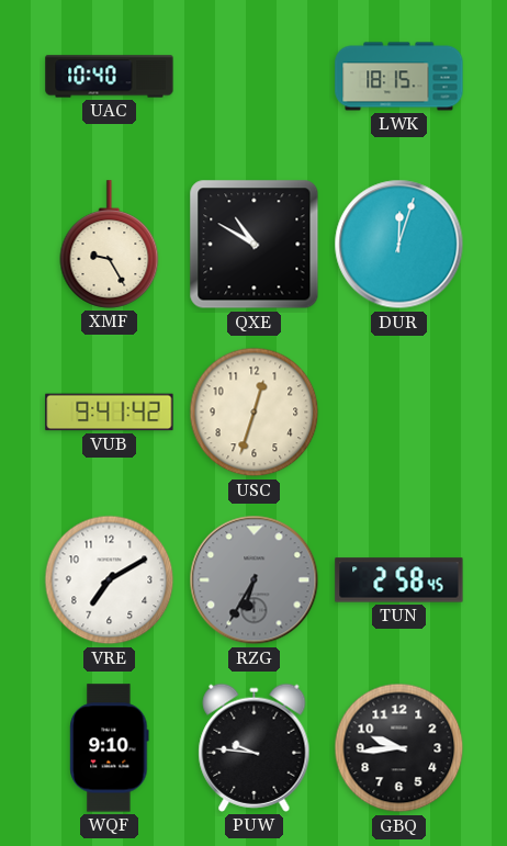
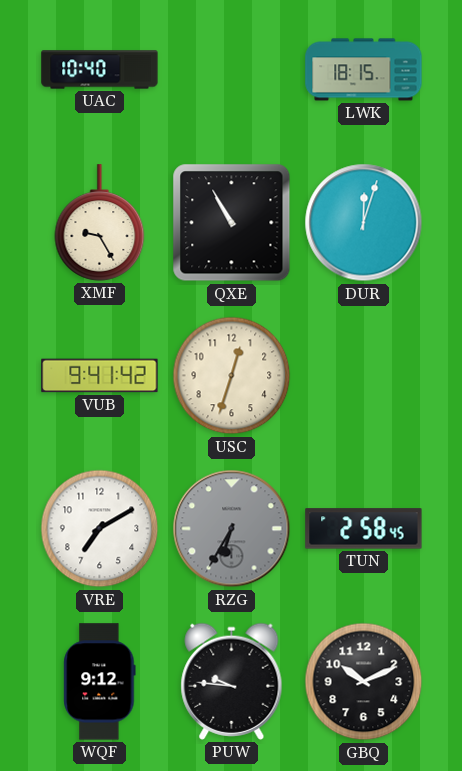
QXE: 10:50 -> 10:55
WQF: 9:10 -> 9:12
GBQ: 9:44 -> 10:11
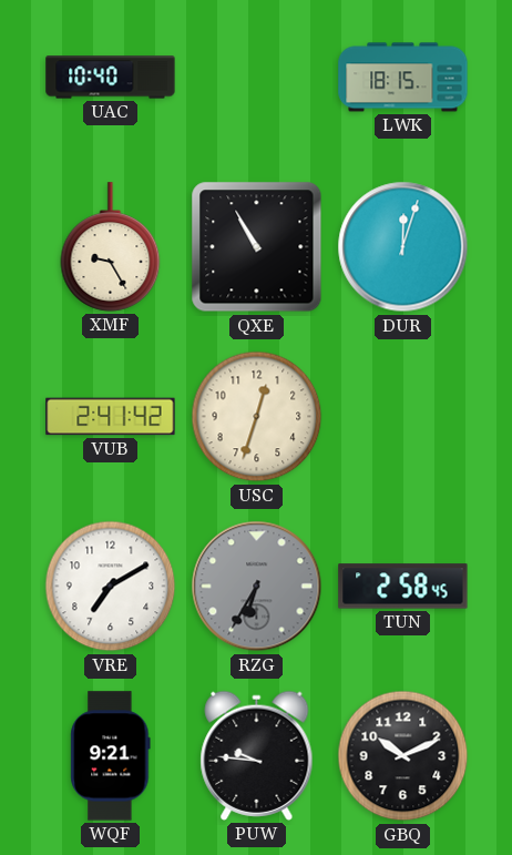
VUB: 9:41 -> 2:41
WQF: 9:12 -> 9:21
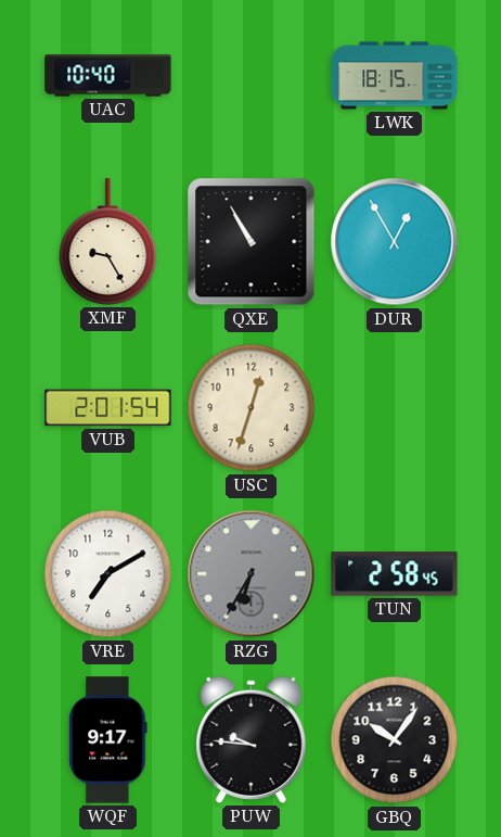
DUR: 12:03 -> 12:55
VUB: 2:41 -> 2:01
WQF: 9:21 -> 9:17
GBQ: 10:11 -> 10:06
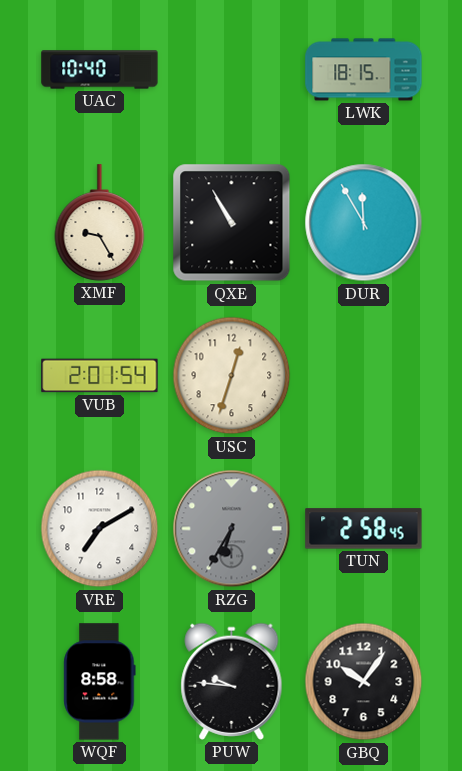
DUR: 12:55 -> 11:55
WQF: 9:17 -> 8:58
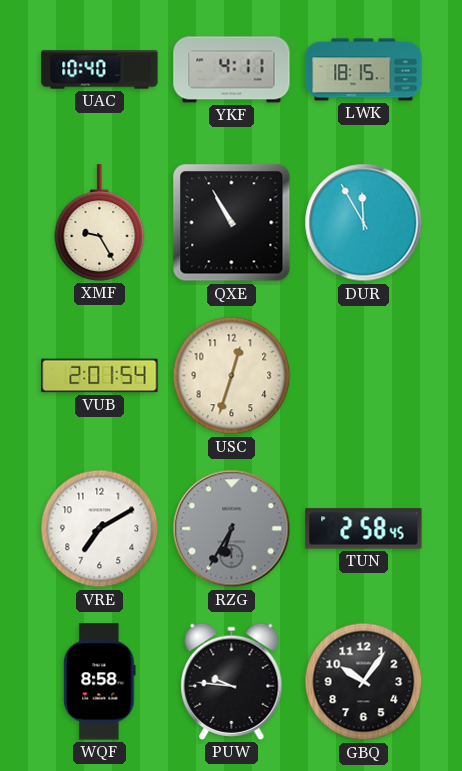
YKF: none -> 4:11
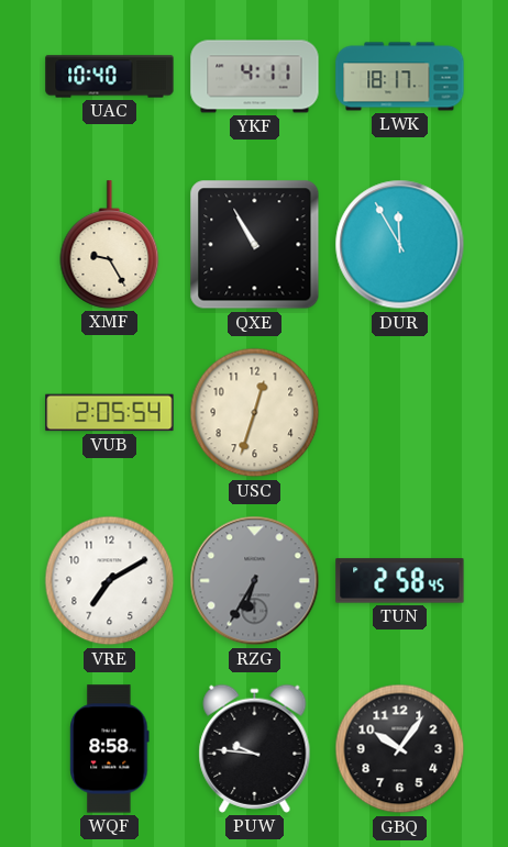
LWK: 18:15 -> 18:17
VUB: 2:01 -> 2:05
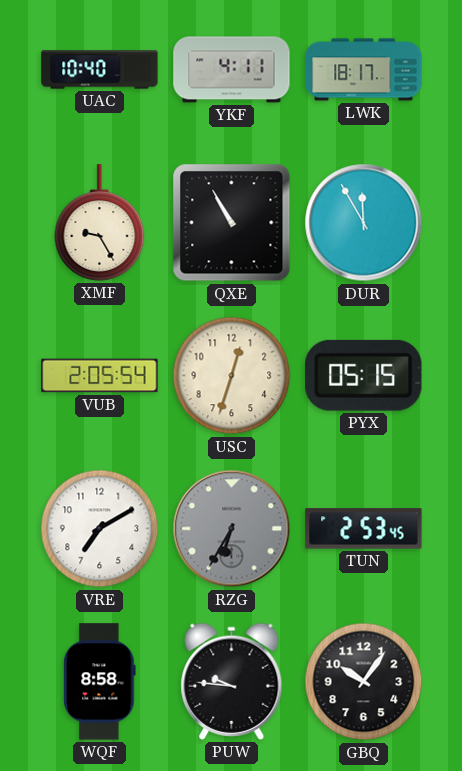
PYX: none -> 05:15
TUN: 2:58 -> 2:53
